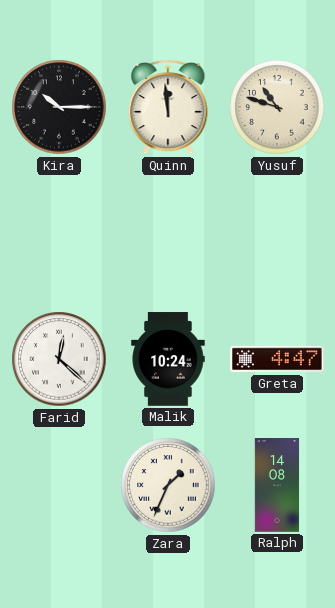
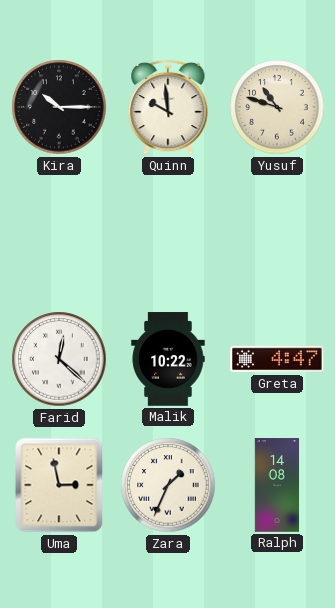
Quinn: 11:59 -> 9:59
Malik: 10:24 -> 10:22
Uma: none -> 2:58
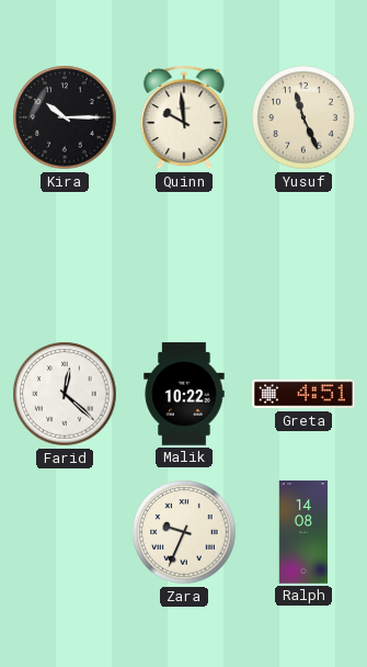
Yusuf: 10:48 -> 11:26
Greta: 4:47 -> 4:51
Uma: 2:58 -> none
Zara: 1:34 -> 9:34
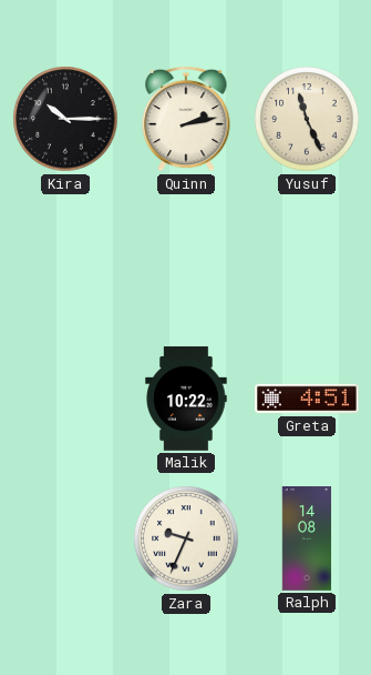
Quinn: 9:59 -> 2:13
Farid: 12:22 -> none
